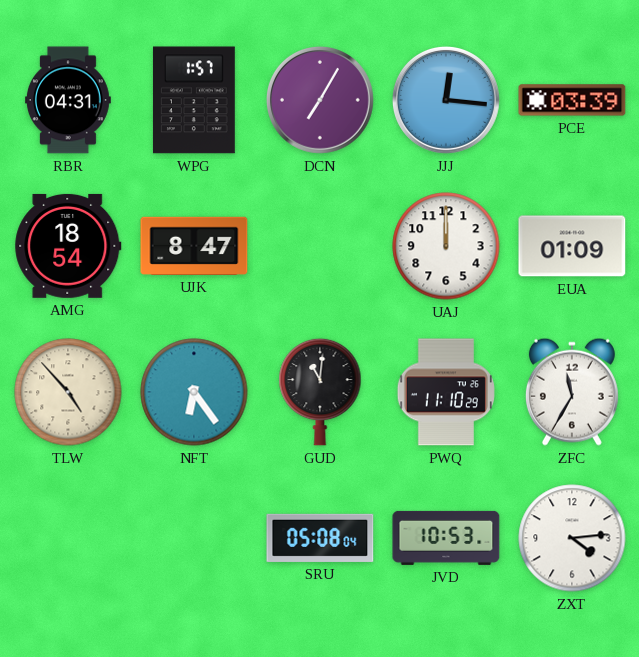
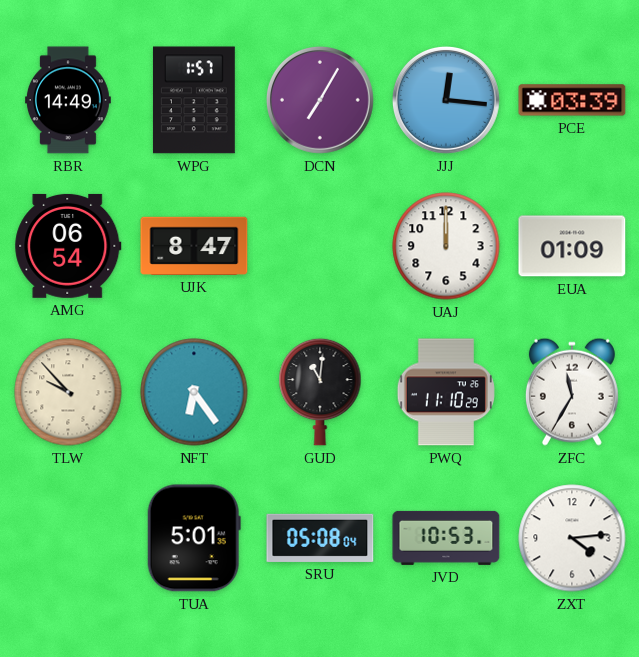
RBR: 04:31 -> 14:49
AMG: 18:54 -> 06:54
TLW: 4:53 -> 9:53
TUA: none -> 5:01
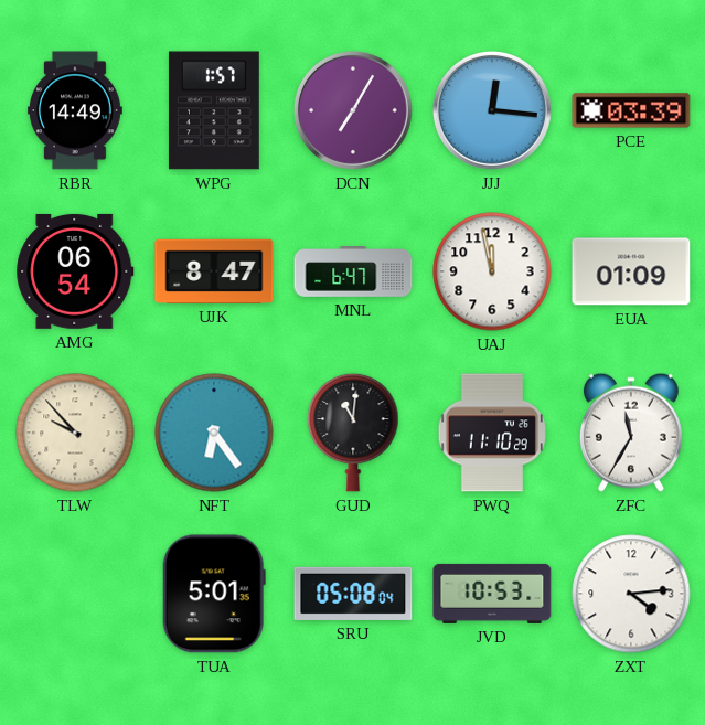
MNL: none -> 6:47
UAJ: 12:00 -> 11:58
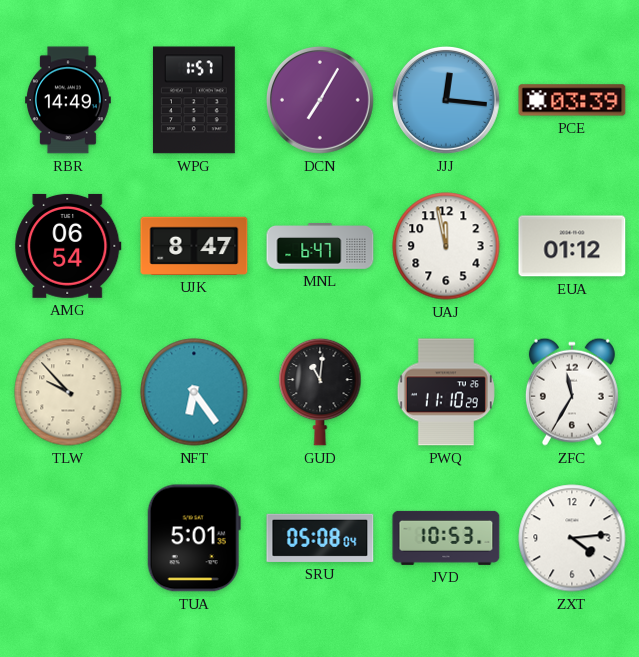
EUA: 01:09 -> 01:12
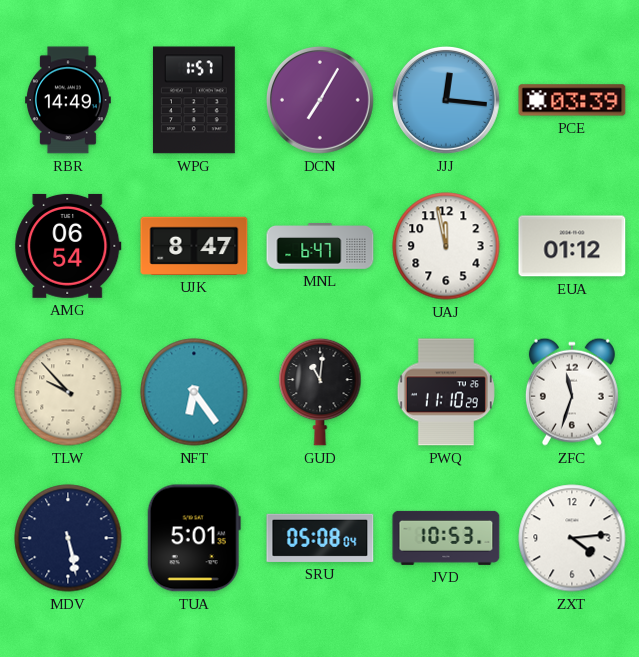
ZFC: 11:35 -> 11:33
MDV: none -> 5:28
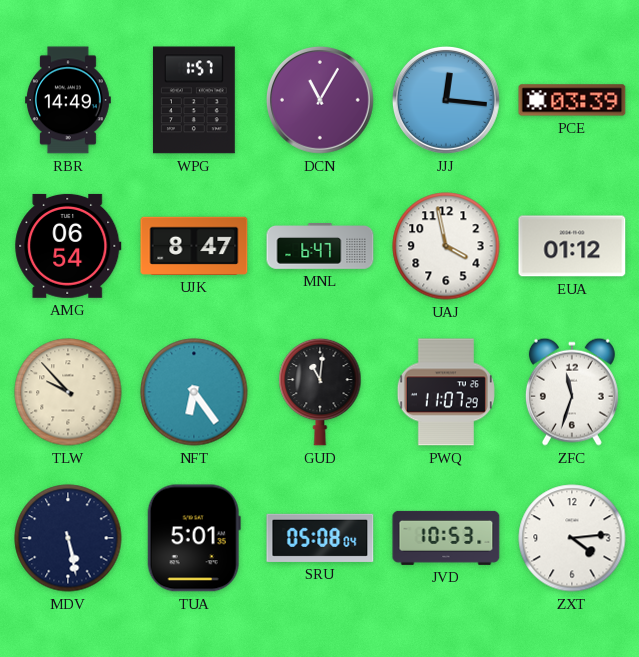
DCN: 7:05 -> 11:05
UAJ: 11:58 -> 3:58
PWQ: 11:10 -> 11:07
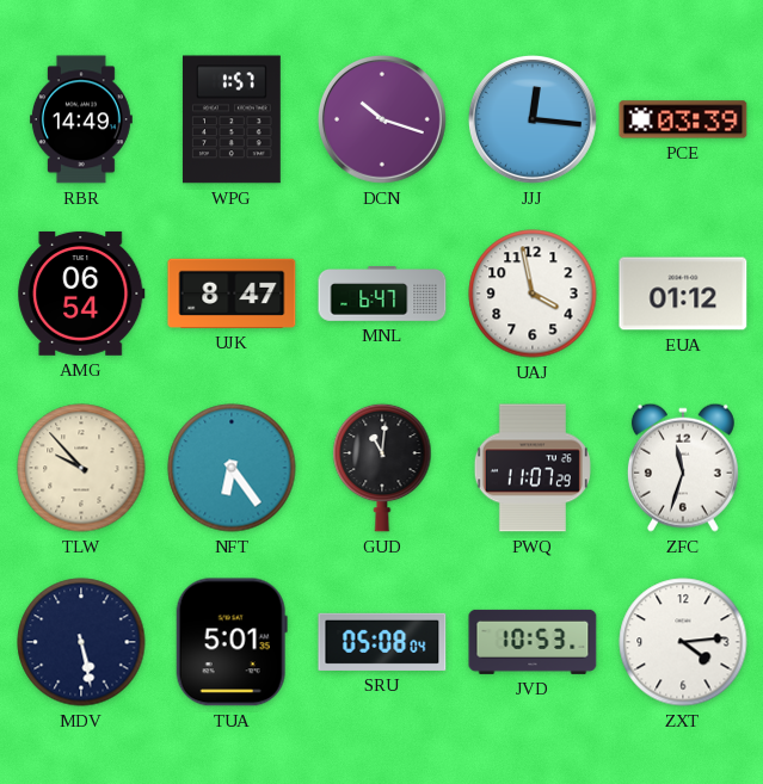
DCN: 11:05 -> 10:18
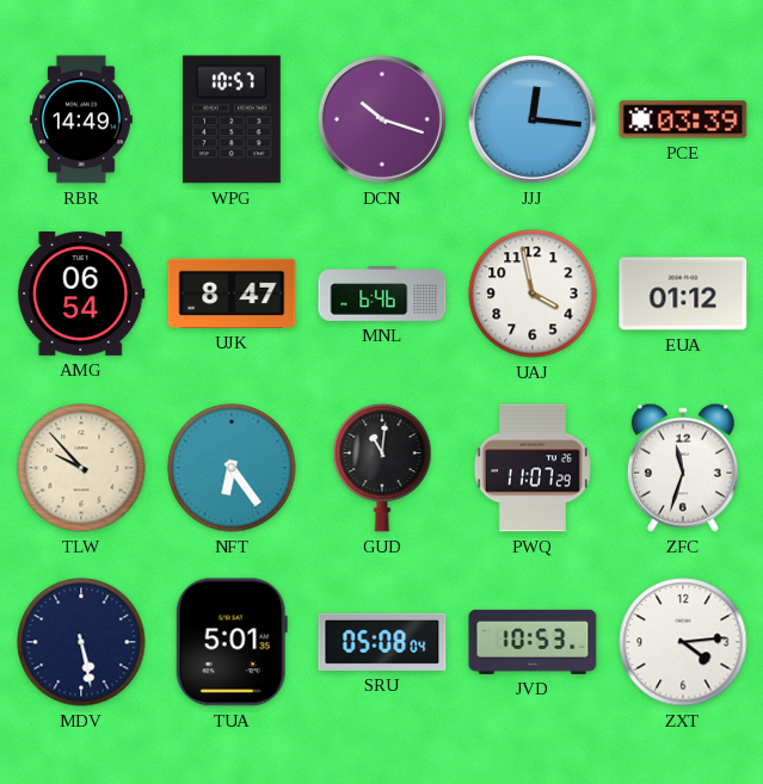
WPG: 1:57 -> 10:57
MNL: 6:47 -> 6:46
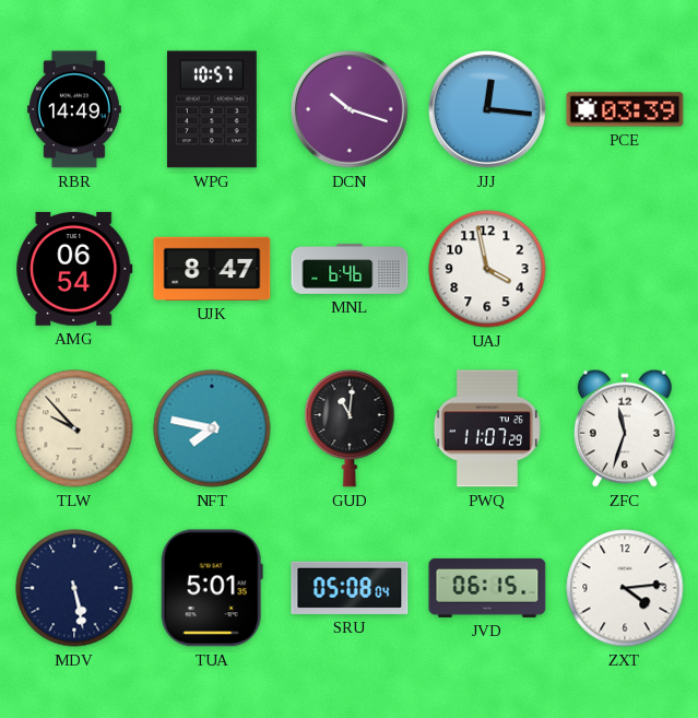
EUA: 01:12 -> none
NFT: 6:24 -> 7:47
JVD: 10:53 -> 06:15
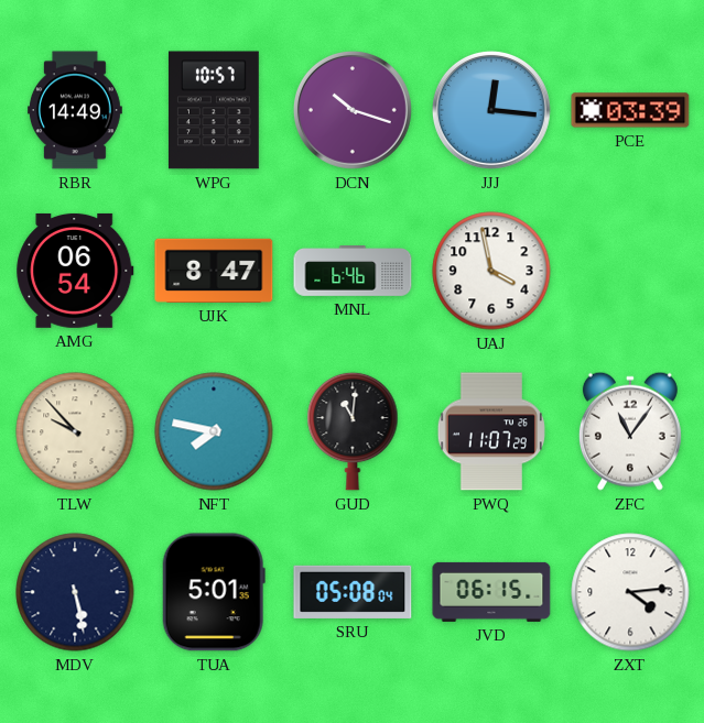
ZFC: 11:33 -> 11:06
